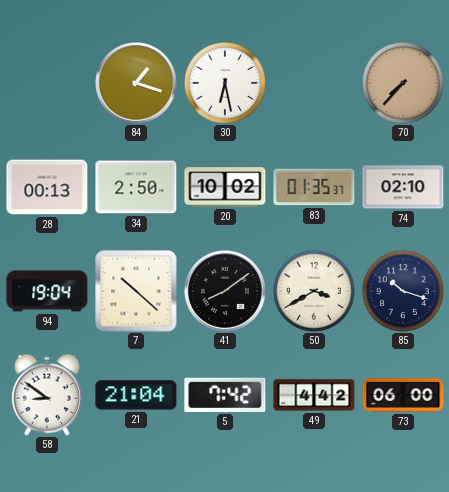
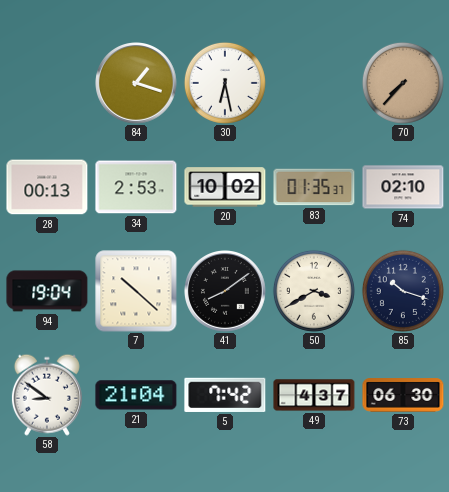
34: 2:50 -> 2:53
49: 4:42 -> 4:37
73: 06:00 -> 06:30
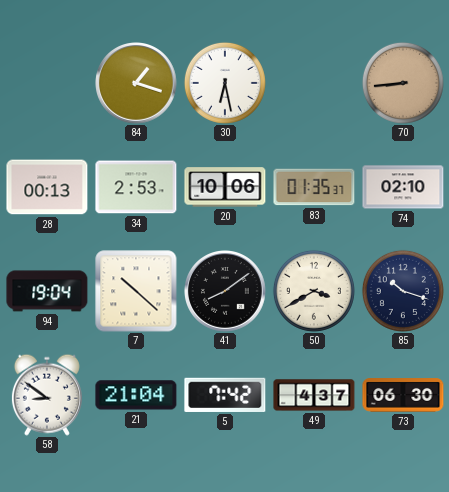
70: 7:37 -> 8:44
20: 10:02 -> 10:06
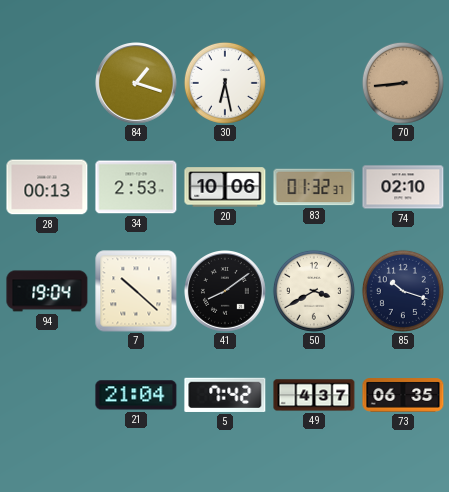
83: 01:35 -> 01:32
58: 8:51 -> none
73: 06:30 -> 06:35
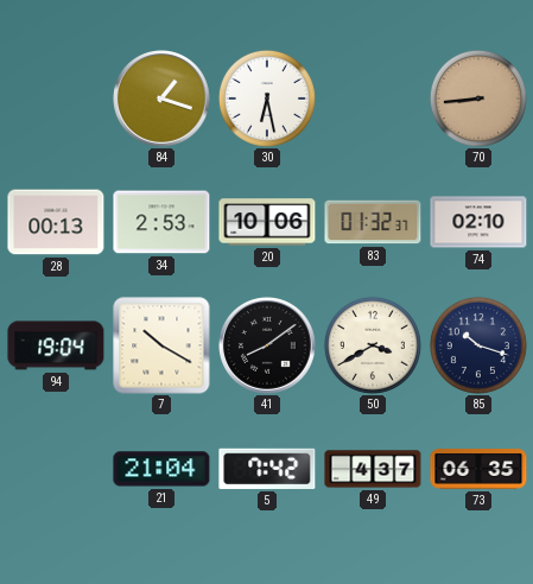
7: 10:22 -> 10:20
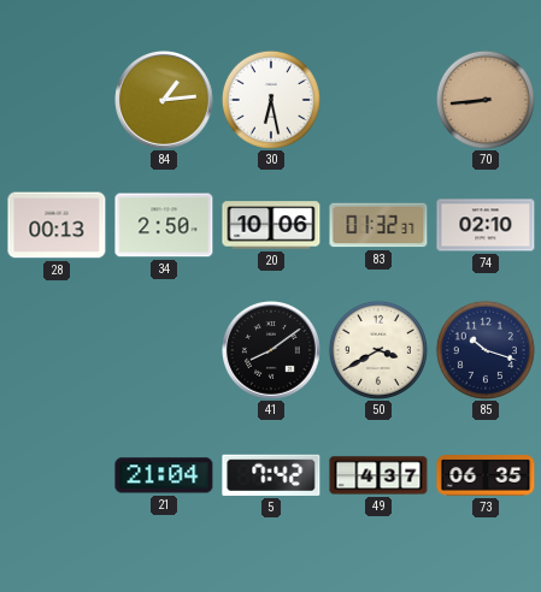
84: 1:18 -> 1:14
34: 2:53 -> 2:50
94: 19:04 -> none
7: 10:20 -> none
